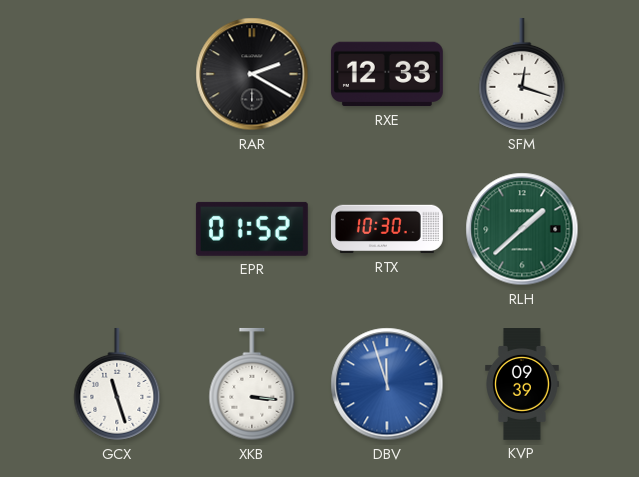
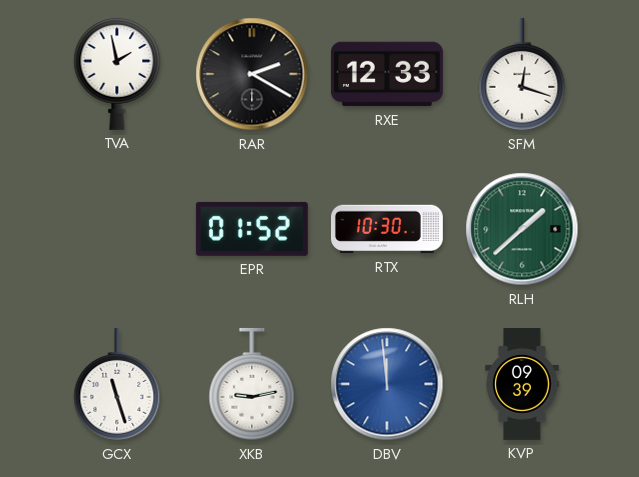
TVA: none -> 1:58
XKB: 3:16 -> 9:13
DBV: 11:57 -> 11:59
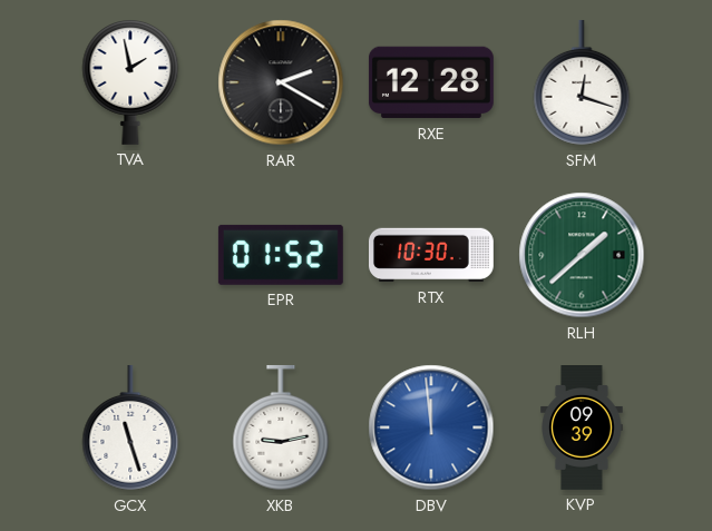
RXE: 12:33 -> 12:28
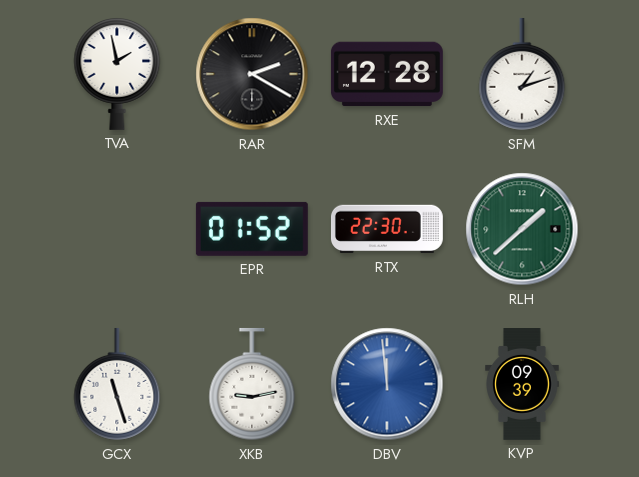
SFM: 12:18 -> 1:12
RTX: 10:30 -> 22:30
